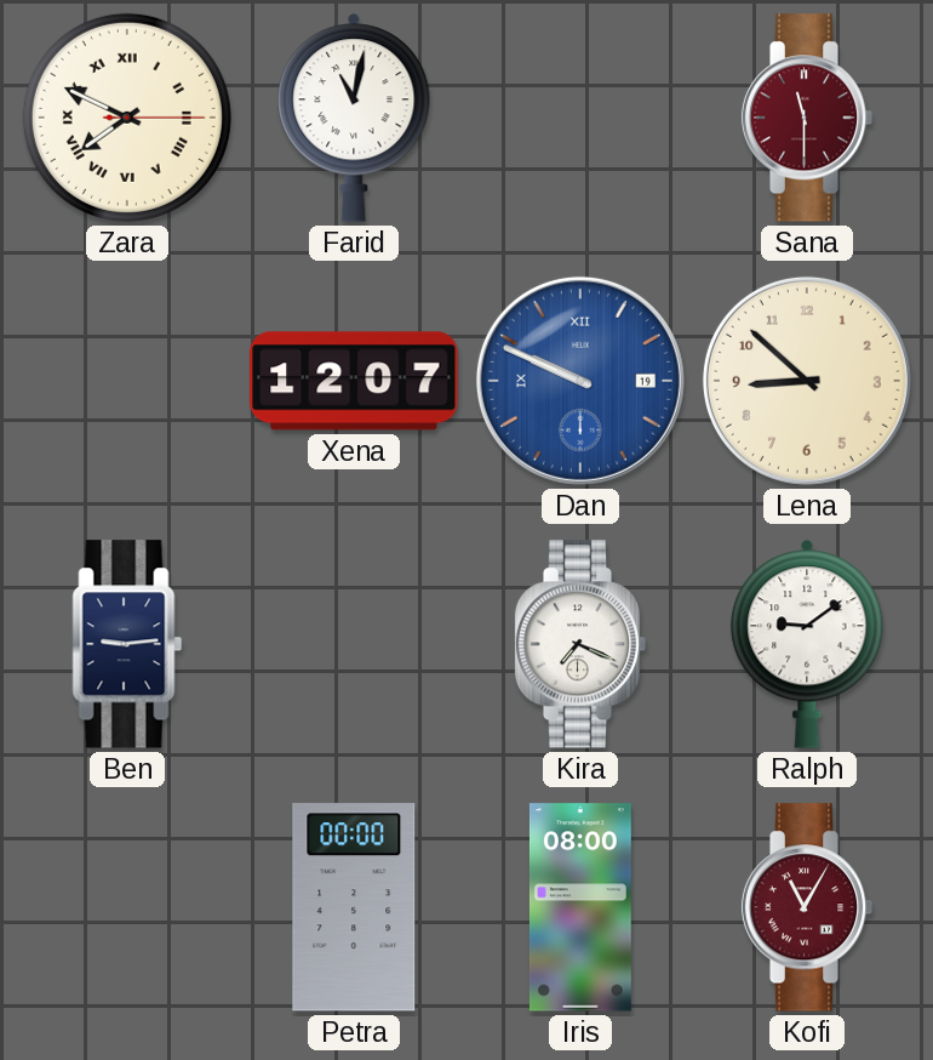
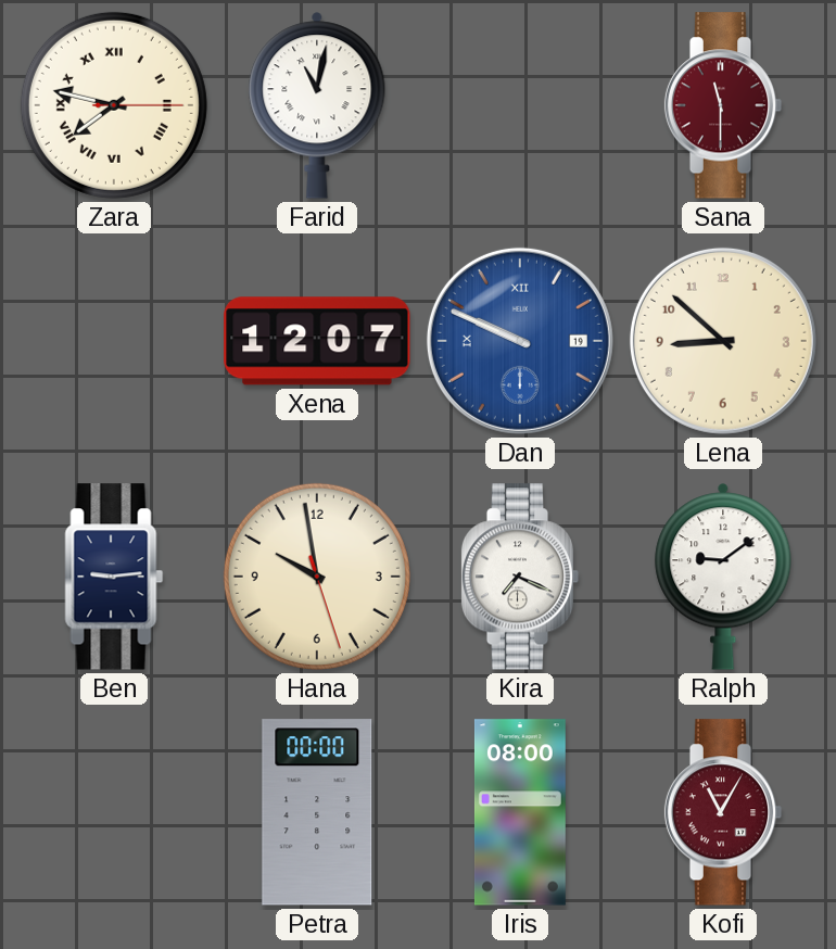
Zara: 7:49 -> 7:47
Hana: none -> 9:58
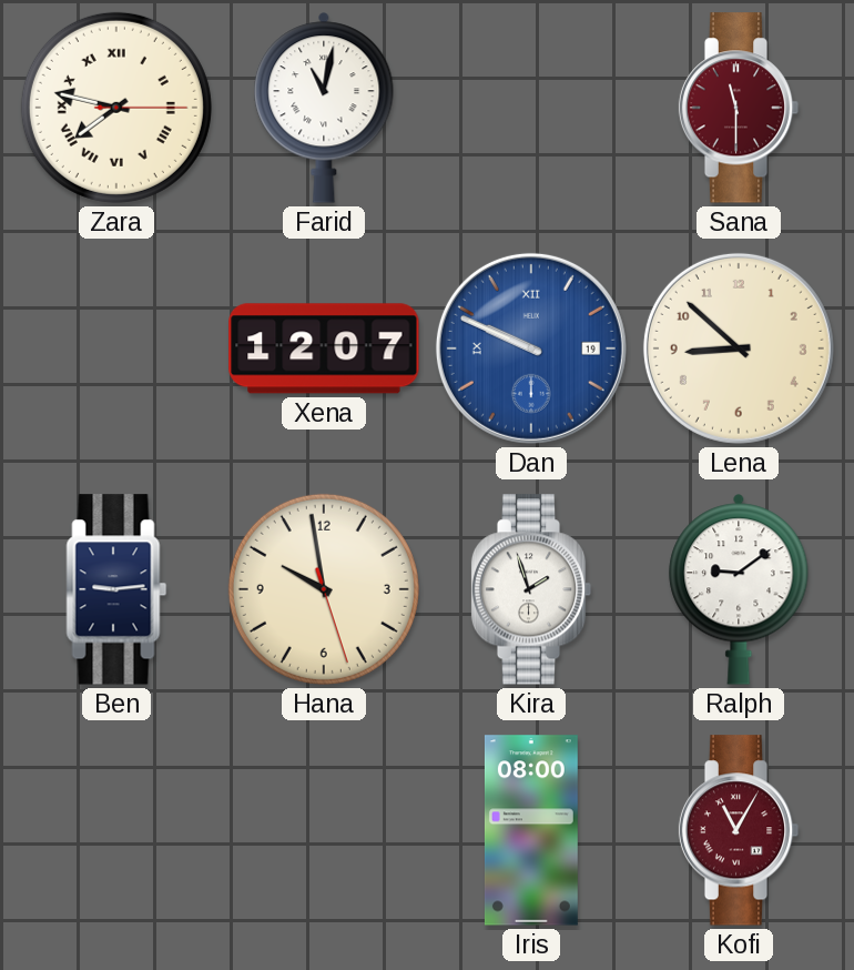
Kira: 7:19 -> 1:57
Petra: 00:00 -> none
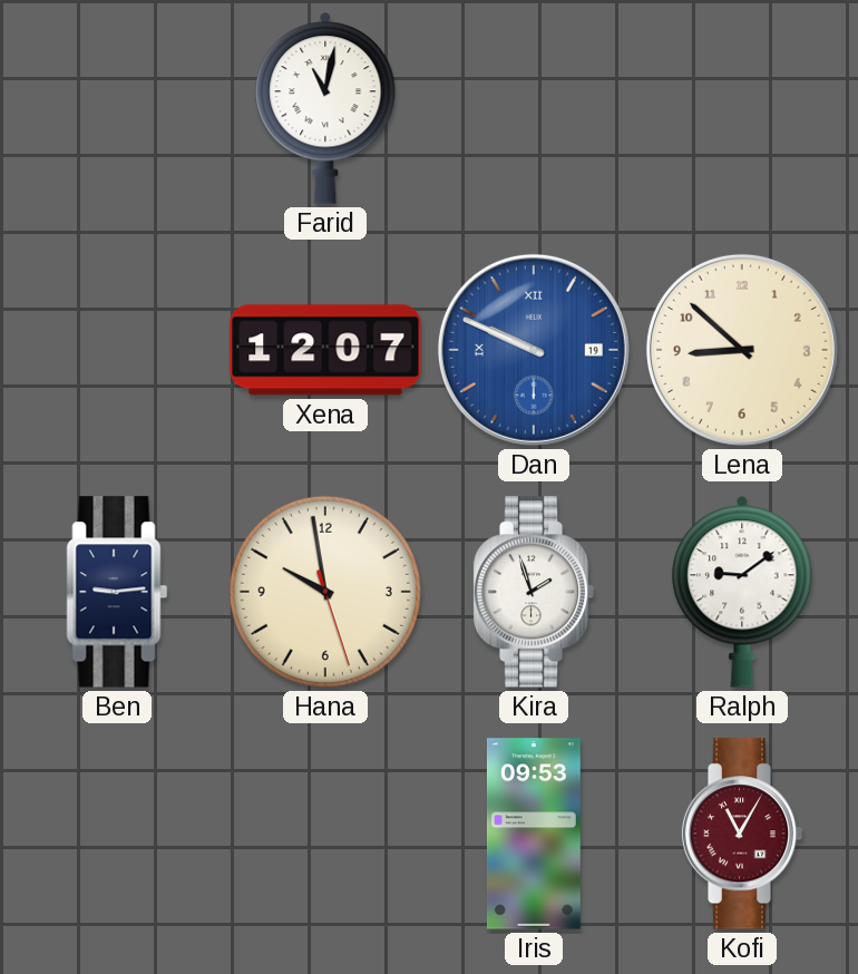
Zara: 7:47 -> none
Sana: 11:30 -> none
Iris: 08:00 -> 09:53
